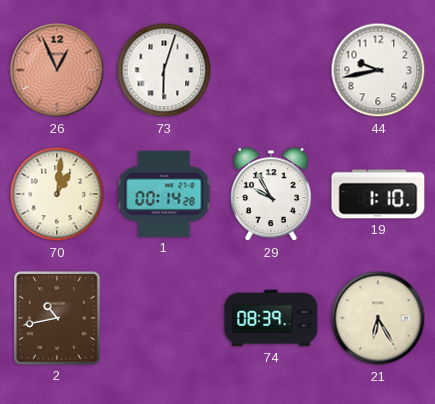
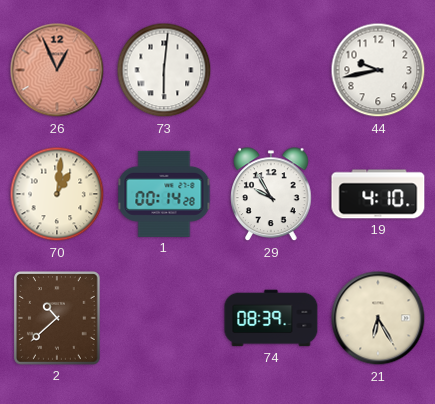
73: 6:03 -> 6:01
19: 1:10 -> 4:10
2: 10:43 -> 10:38
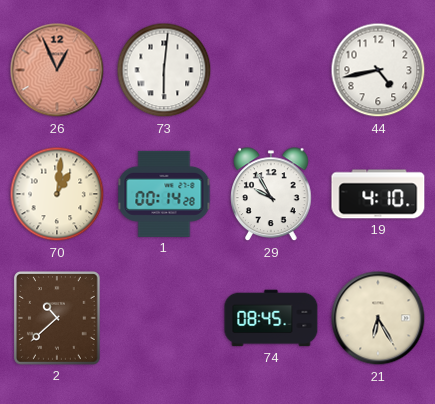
44: 9:43 -> 4:43
74: 08:39 -> 08:45
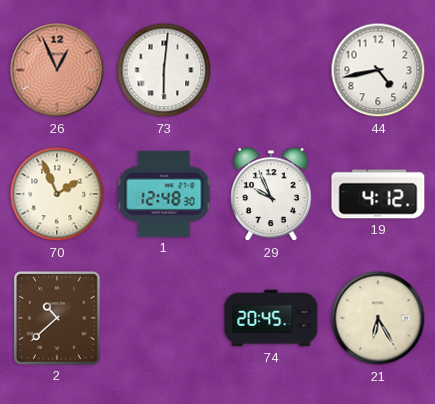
70: 1:01 -> 1:56
1: 00:14 -> 12:48
29: 9:55 -> 9:56
19: 4:10 -> 4:12
74: 08:45 -> 20:45
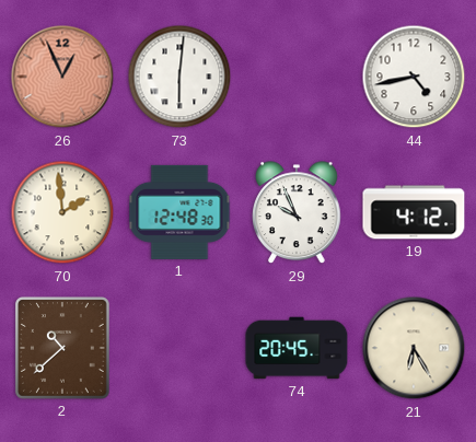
70: 1:56 -> 1:59
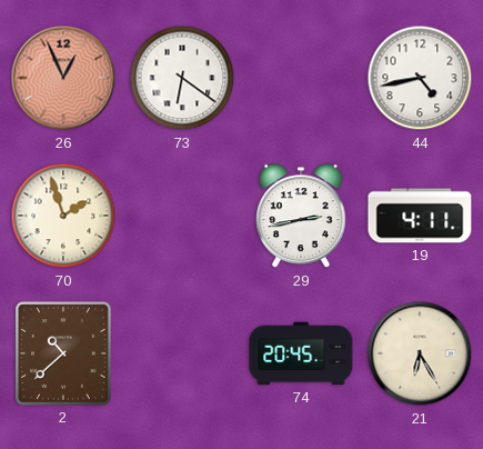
73: 6:01 -> 6:21
70: 1:59 -> 1:57
1: 12:48 -> none
29: 9:56 -> 2:43
19: 4:12 -> 4:11
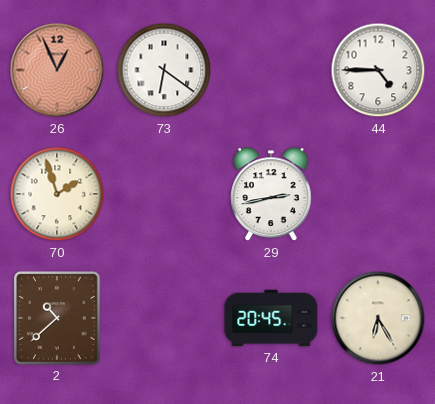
44: 4:43 -> 4:45
19: 4:11 -> none
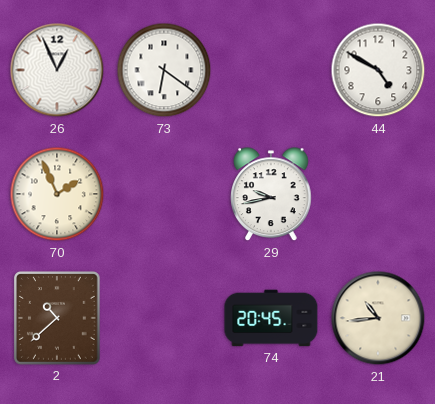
26 dial: salmon -> white
44: 4:45 -> 4:50
70: 1:57 -> 1:56
29: 2:43 -> 9:43
21: 6:25 -> 10:44
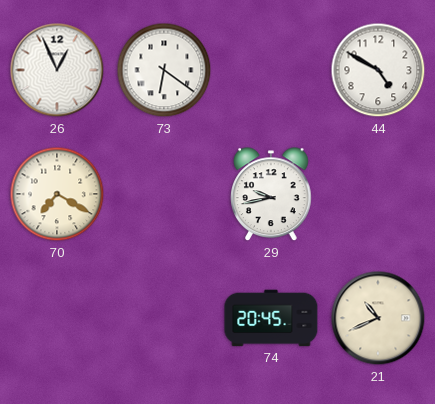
70: 1:56 -> 7:20
2: 10:38 -> none
21: 10:44 -> 10:41
